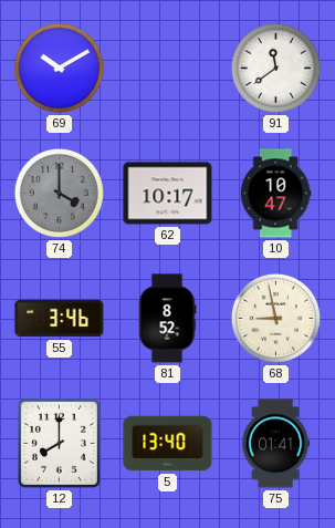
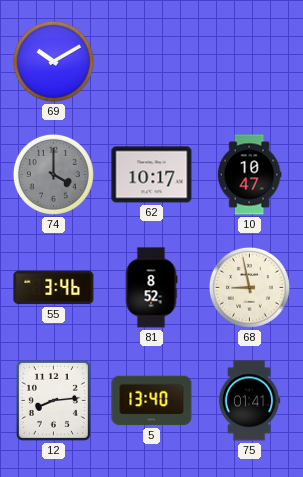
91: 11:39 -> none
12: 8:00 -> 8:14
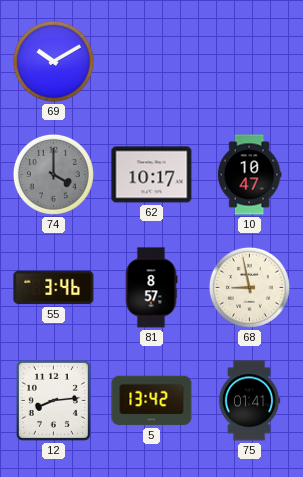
81: 8:52 -> 8:57
5: 13:40 -> 13:42
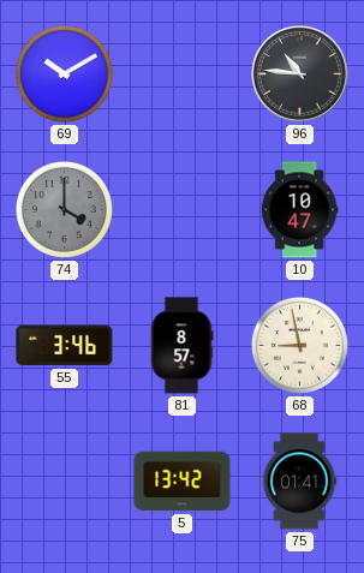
96: none -> 10:46
62: 10:17 -> none
12: 8:14 -> none
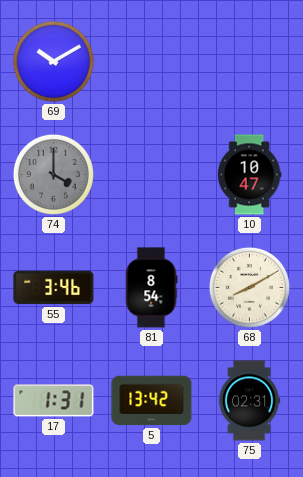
96: 10:46 -> none
81: 8:57 -> 8:54
68: 8:58 -> 8:10
17: none -> 1:31
75: 01:41 -> 02:31
